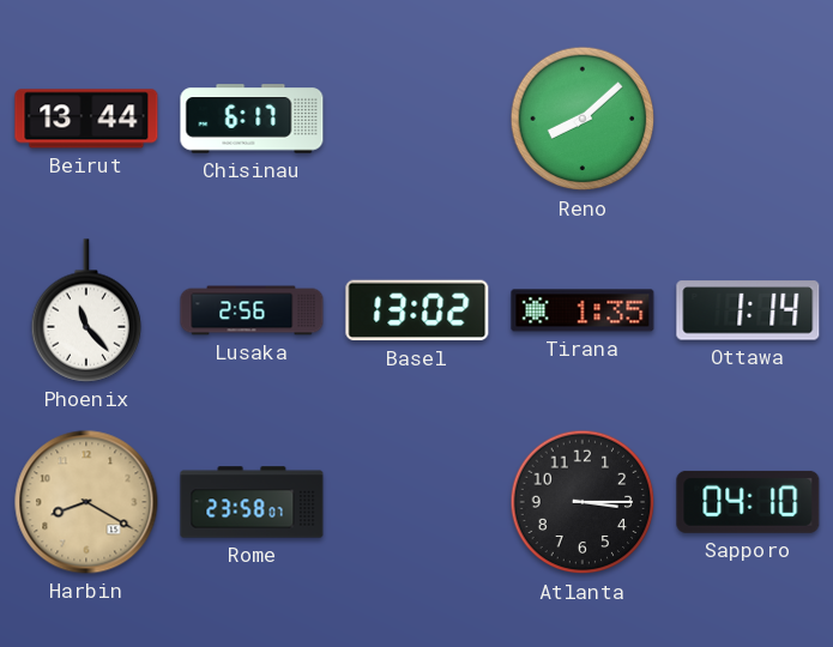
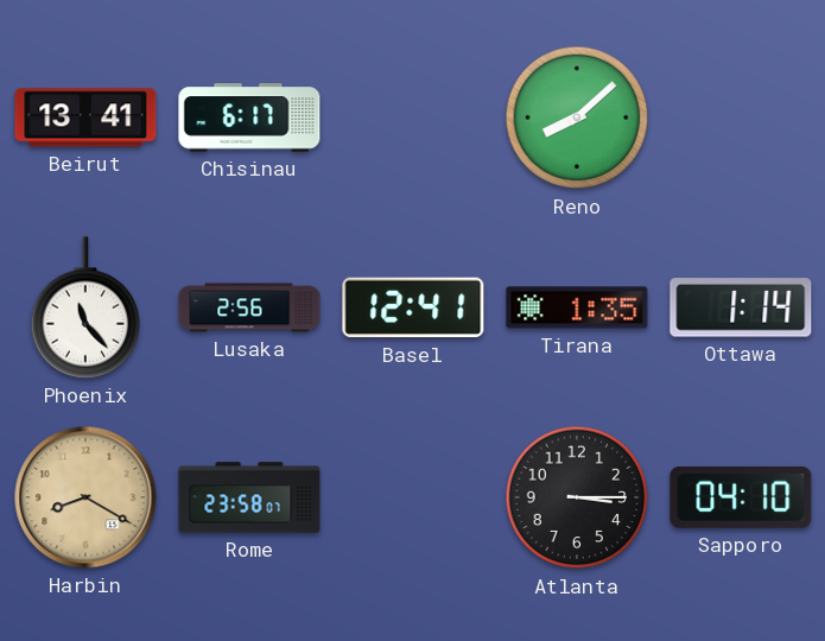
Beirut: 13:44 -> 13:41
Basel: 13:02 -> 12:41
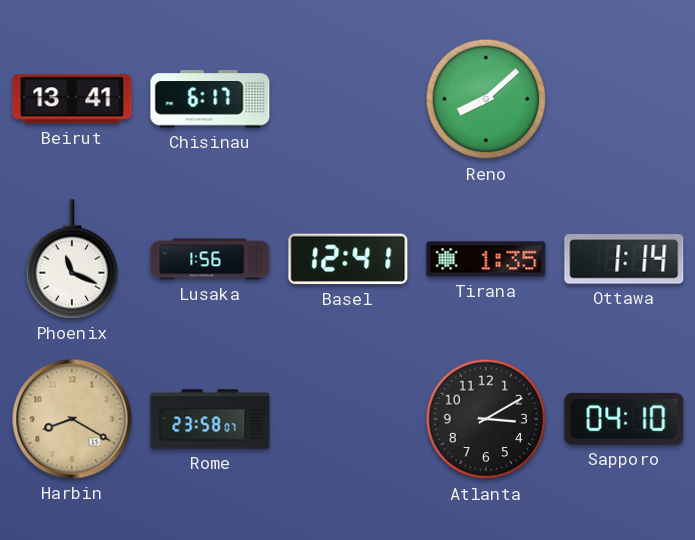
Phoenix: 11:23 -> 11:19
Lusaka: 2:56 -> 1:56
Atlanta: 3:15 -> 3:10
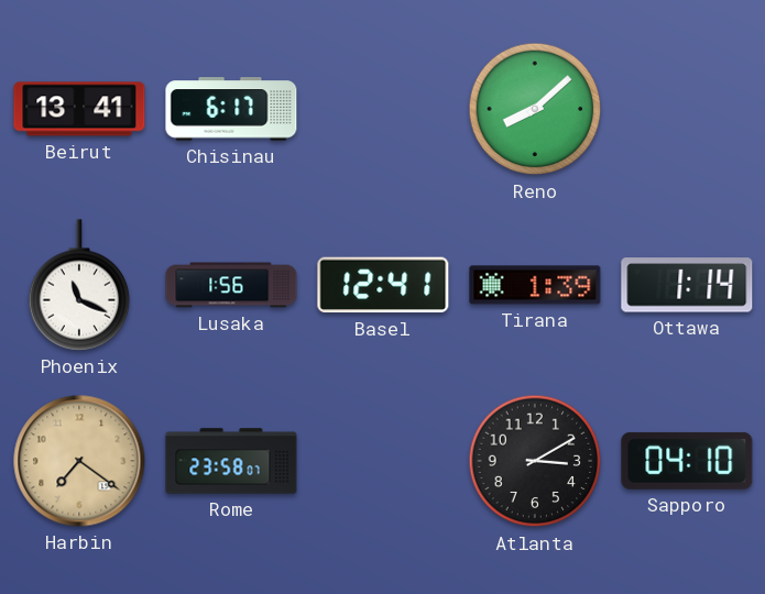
Tirana: 1:35 -> 1:39
Harbin: 8:20 -> 7:21
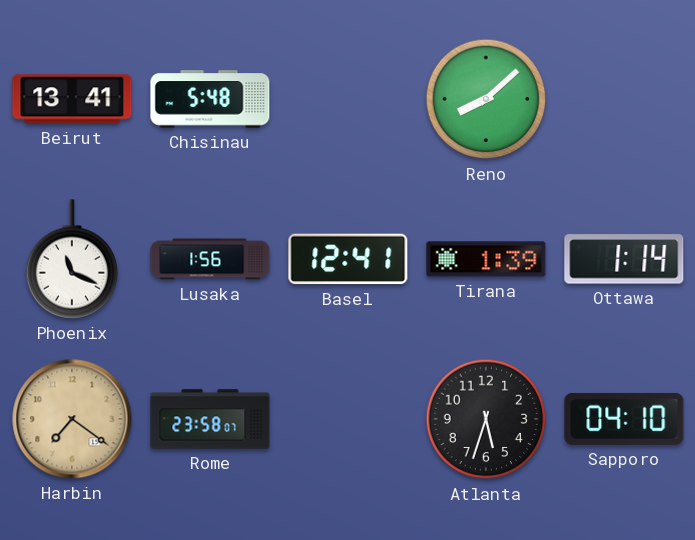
Chisinau: 6:17 -> 5:48
Atlanta: 3:10 -> 5:33
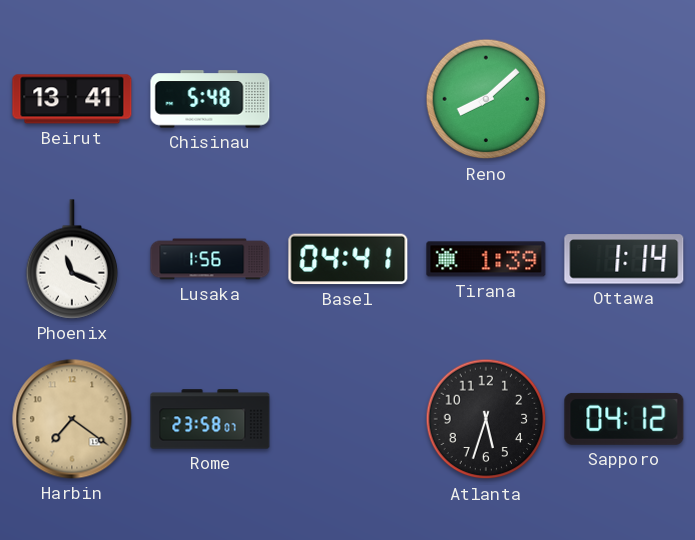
Basel: 12:41 -> 04:41
Sapporo: 04:10 -> 04:12
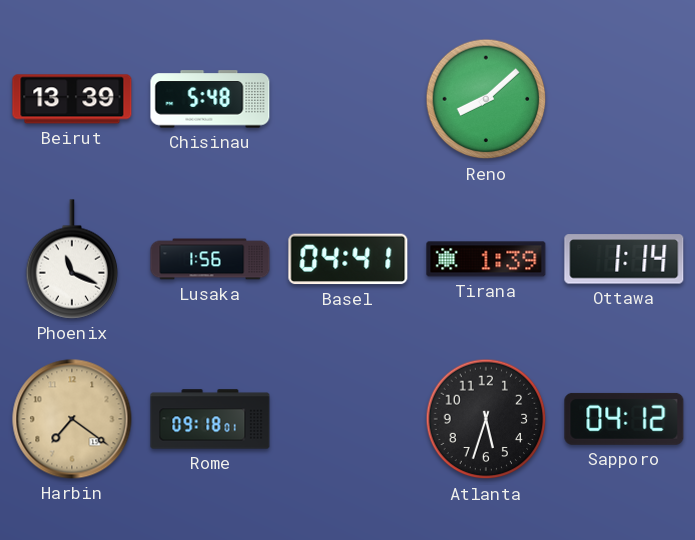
Beirut: 13:41 -> 13:39
Rome: 23:58 -> 09:18
